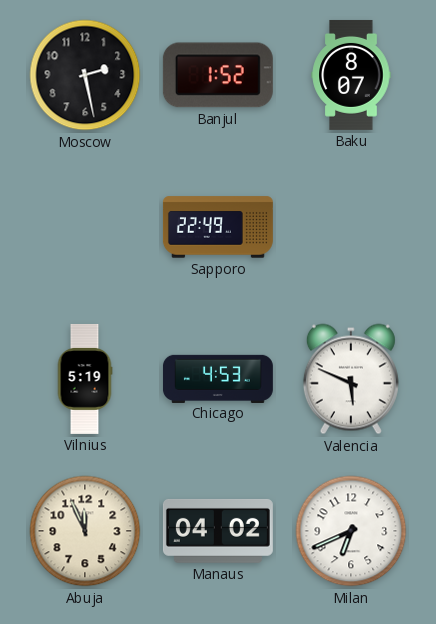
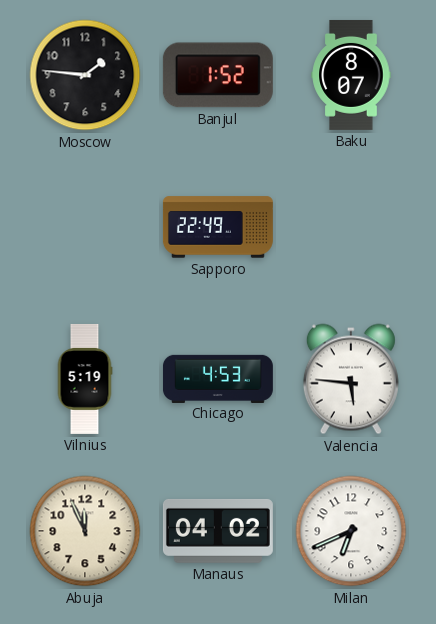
Moscow: 2:28 -> 1:46
Valencia: 5:49 -> 5:46
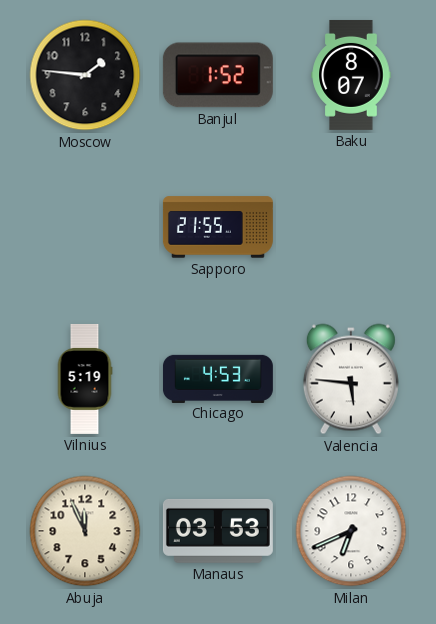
Sapporo: 22:49 -> 21:55
Manaus: 04:02 -> 03:53
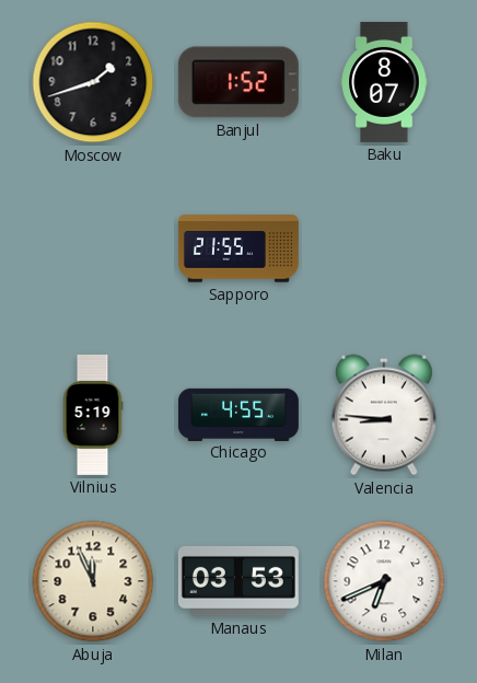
Moscow: 1:46 -> 1:42
Chicago: 4:53 -> 4:55
Valencia: 5:46 -> 8:46
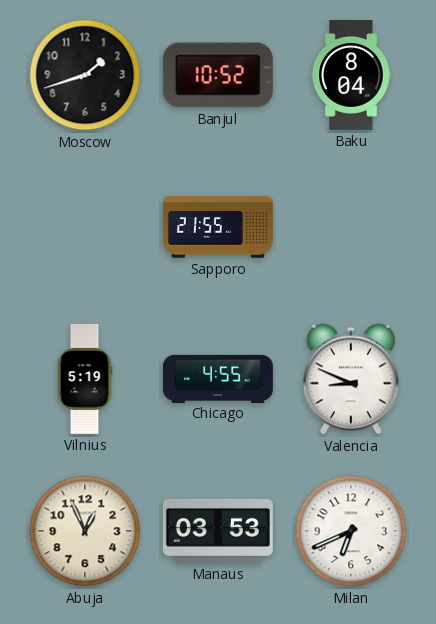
Banjul: 1:52 -> 10:52
Baku: 8:07 -> 8:04
Valencia: 8:46 -> 8:49
Abuja: 11:56 -> 12:56
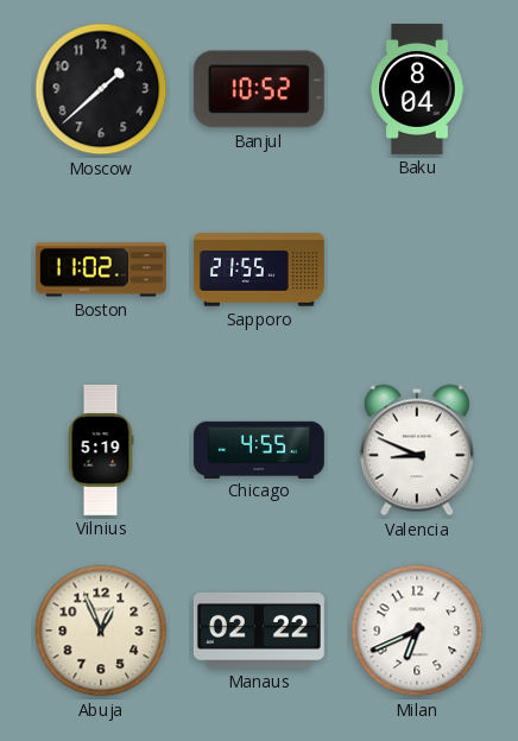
Moscow: 1:42 -> 1:38
Boston: none -> 11:02
Manaus: 03:53 -> 02:22
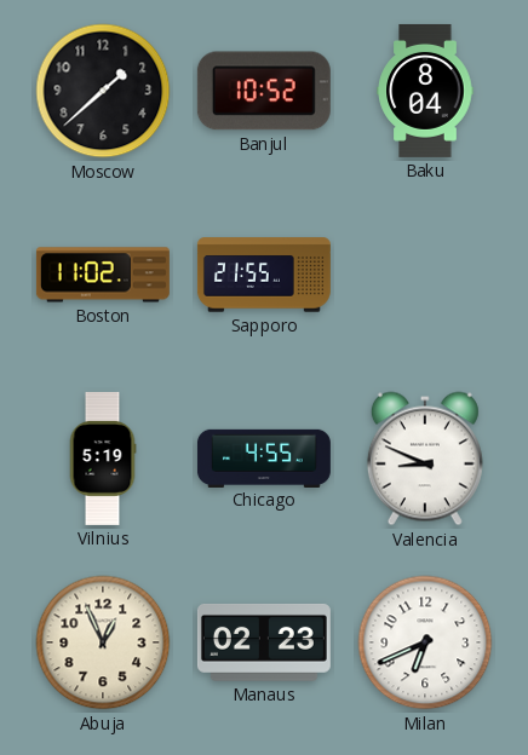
Manaus: 02:22 -> 02:23
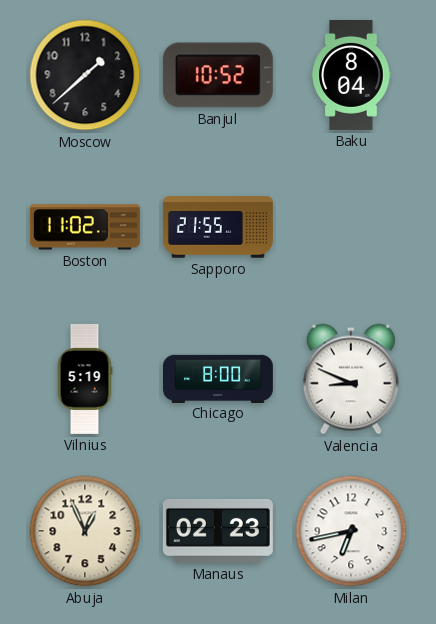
Chicago: 4:55 -> 8:00
Milan: 6:41 -> 6:43
